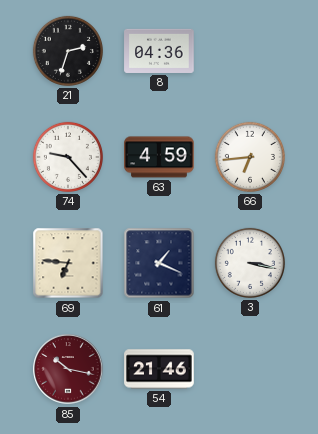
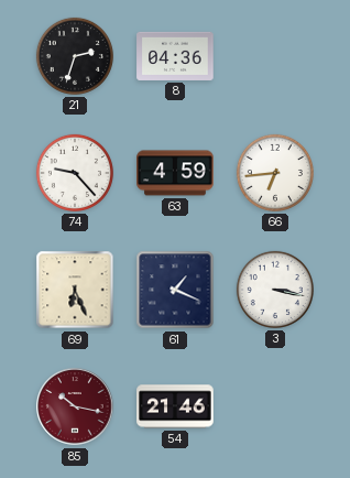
69: 6:46 -> 6:26
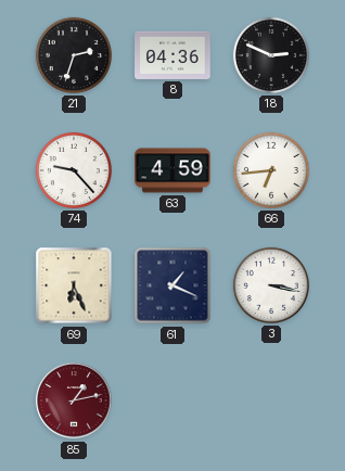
18: none -> 2:49
85: 10:17 -> 1:13
54: 21:46 -> none
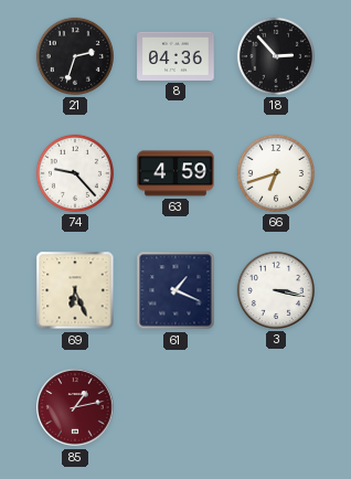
18: 2:49 -> 2:53
66: 6:44 -> 6:42
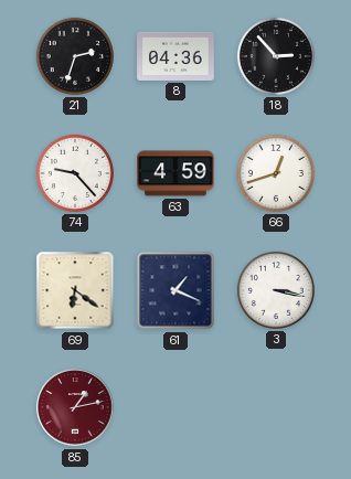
66: 6:42 -> 12:42
69: 6:26 -> 6:21
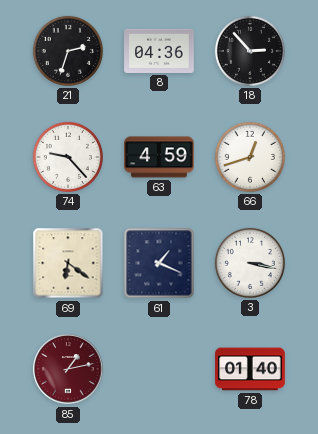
78: none -> 01:40
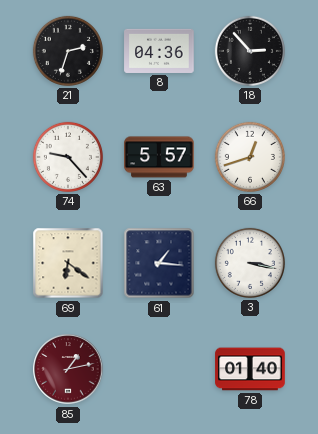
63: 4:59 -> 5:57
61: 1:19 -> 1:16
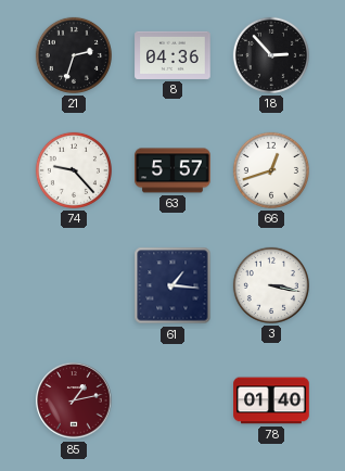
69: 6:21 -> none
